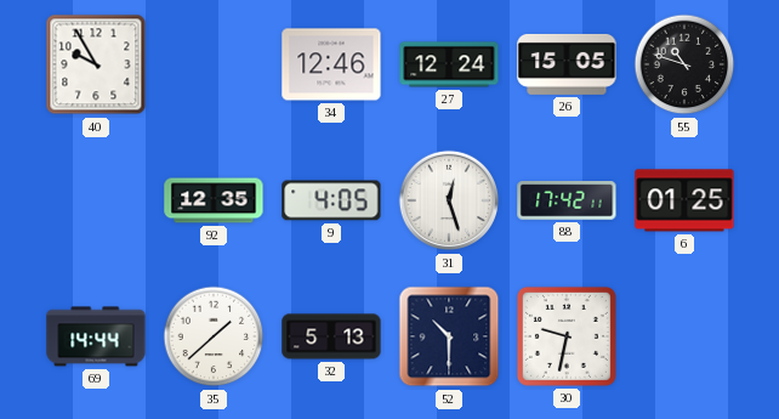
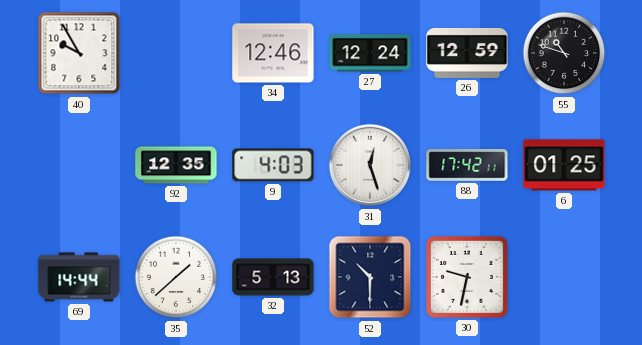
26: 15:05 -> 12:59
9: 4:05 -> 4:03
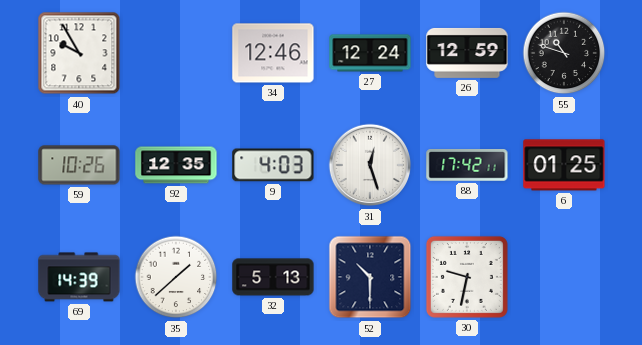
59: none -> 10:26
69: 14:44 -> 14:39
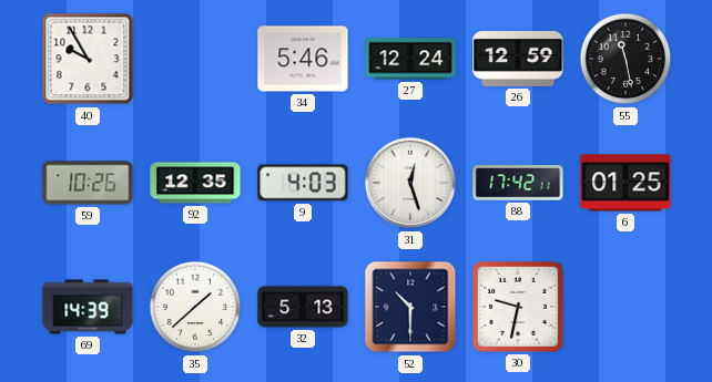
34: 12:46 -> 5:46
55: 10:48 -> 11:28
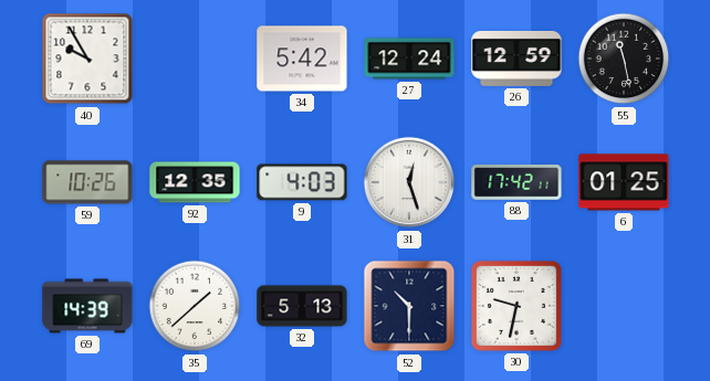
34: 5:46 -> 5:42
